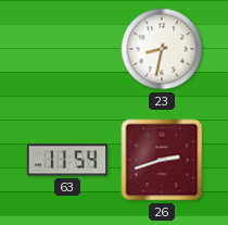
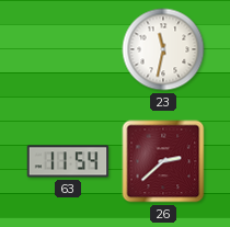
23: 8:32 -> 11:32
26: 2:42 -> 2:38
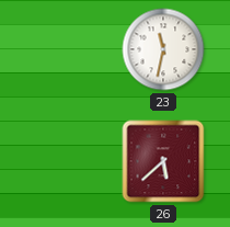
63: 11:54 -> none
26: 2:38 -> 5:38
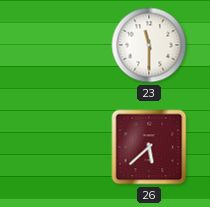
23: 11:32 -> 11:30
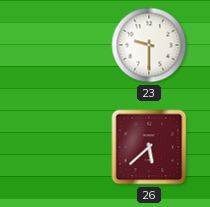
23: 11:30 -> 9:30
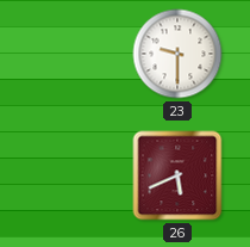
26: 5:38 -> 5:41
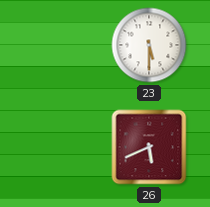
23: 9:30 -> 5:30
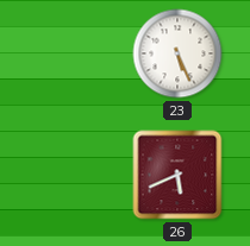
23: 5:30 -> 5:26
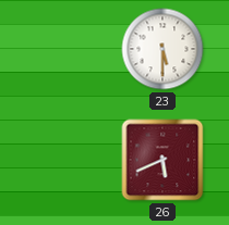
23: 5:26 -> 5:30
